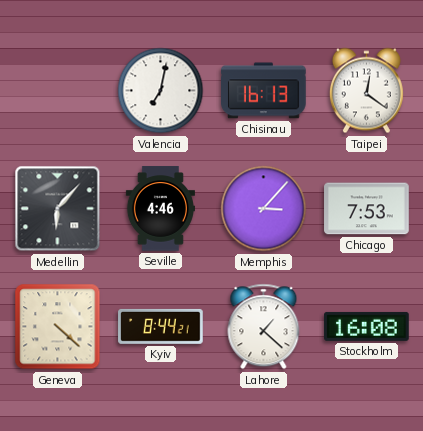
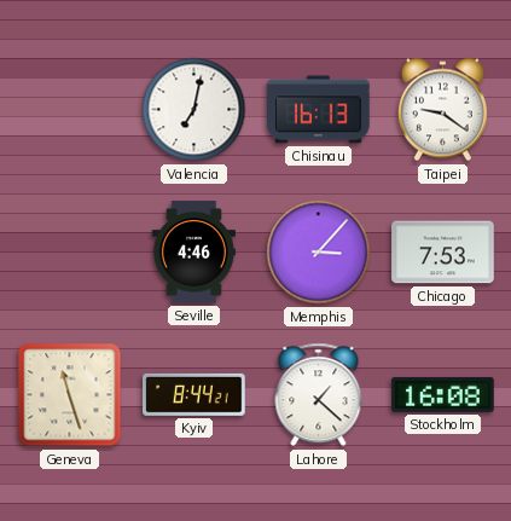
Taipei: 12:21 -> 9:21
Medellin: 6:07 -> none
Geneva: 4:22 -> 11:27
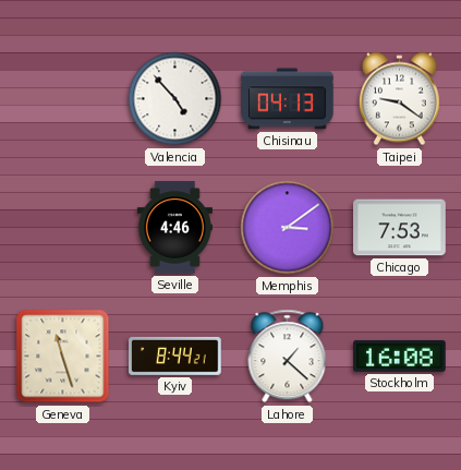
Valencia: 7:02 -> 4:53
Chisinau: 16:13 -> 04:13
Memphis: 3:07 -> 3:09
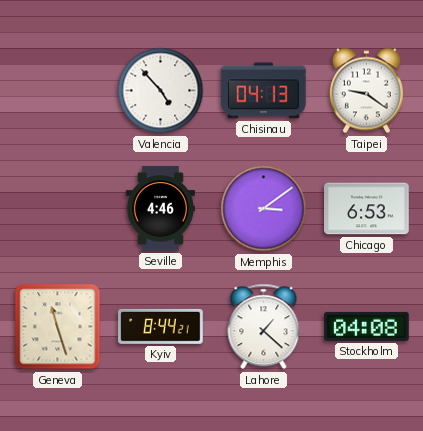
Chicago: 7:53 -> 6:53
Stockholm: 16:08 -> 04:08
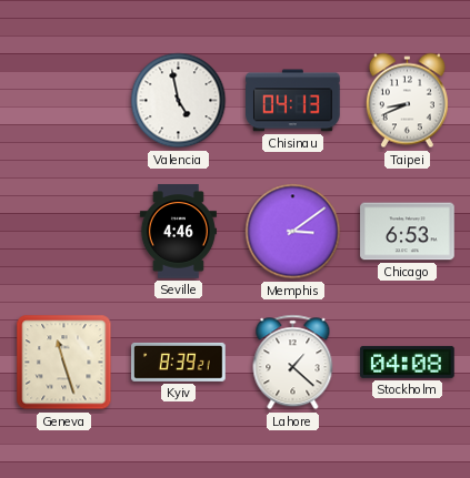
Valencia: 4:53 -> 4:58
Taipei: 9:21 -> 8:41
Kyiv: 8:44 -> 8:39
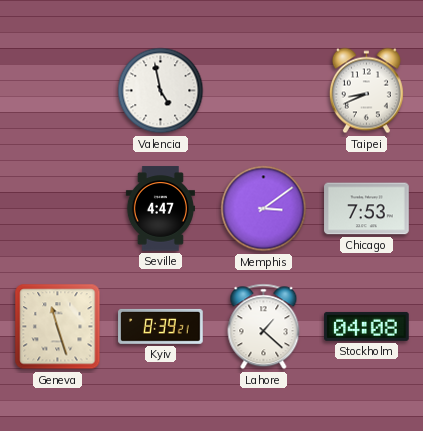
Chisinau: 04:13 -> none
Seville: 4:46 -> 4:47
Chicago: 6:53 -> 7:53
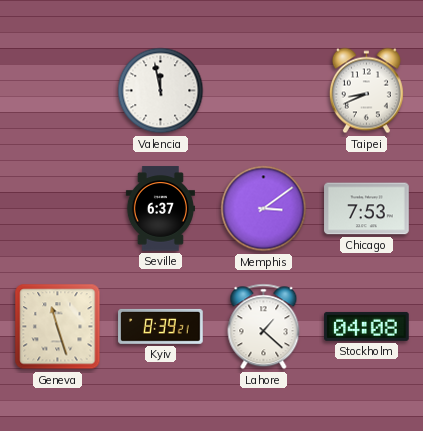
Valencia: 4:58 -> 11:58
Seville: 4:47 -> 6:37
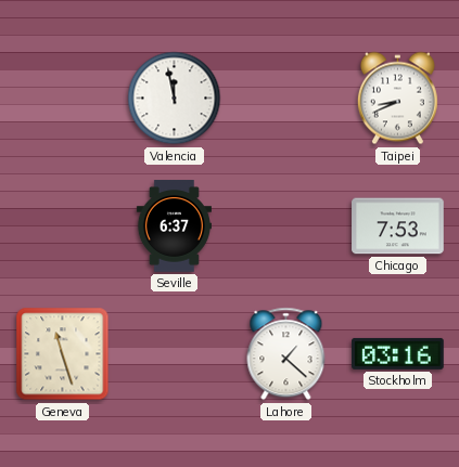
Memphis: 3:09 -> none
Kyiv: 8:39 -> none
Stockholm: 04:08 -> 03:16
